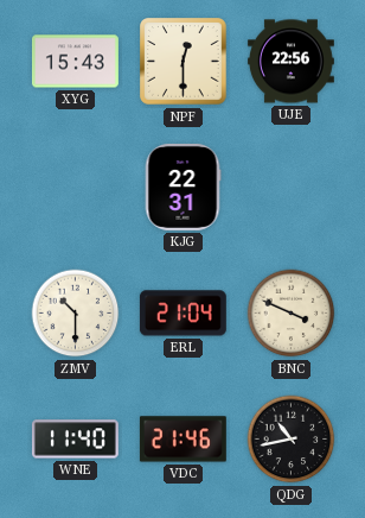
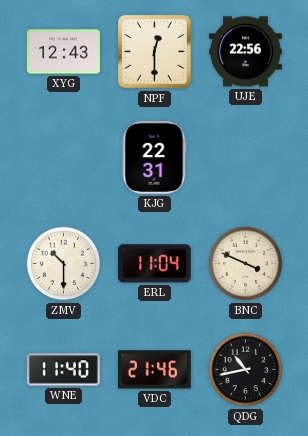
XYG: 15:43 -> 12:43
ERL: 21:04 -> 11:04
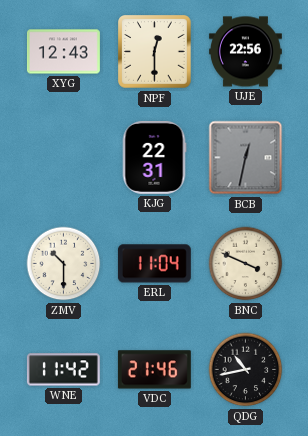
BCB: none -> 12:32
WNE: 11:40 -> 11:42
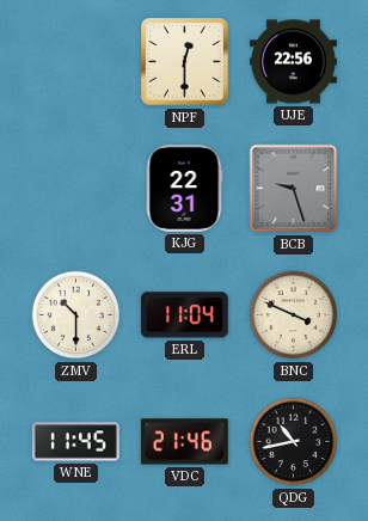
XYG: 12:43 -> none
BCB: 12:32 -> 9:27
WNE: 11:42 -> 11:45
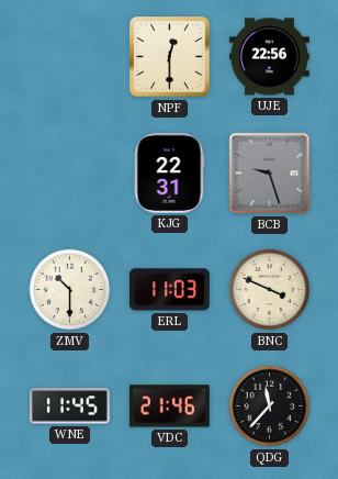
ERL: 11:04 -> 11:03
QDG: 10:43 -> 11:37
